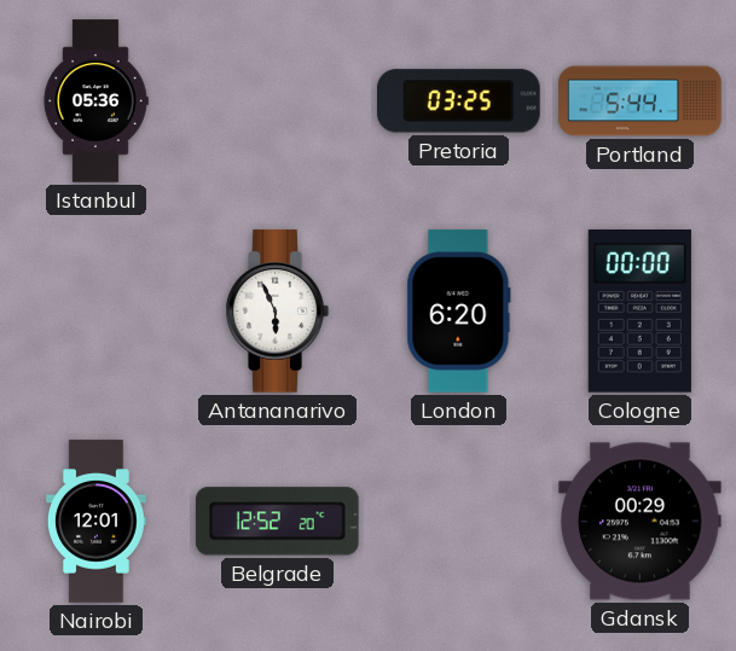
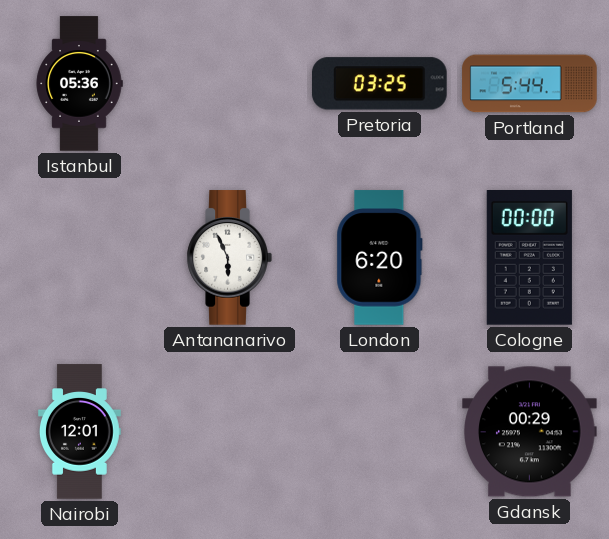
Belgrade: 12:52 -> none
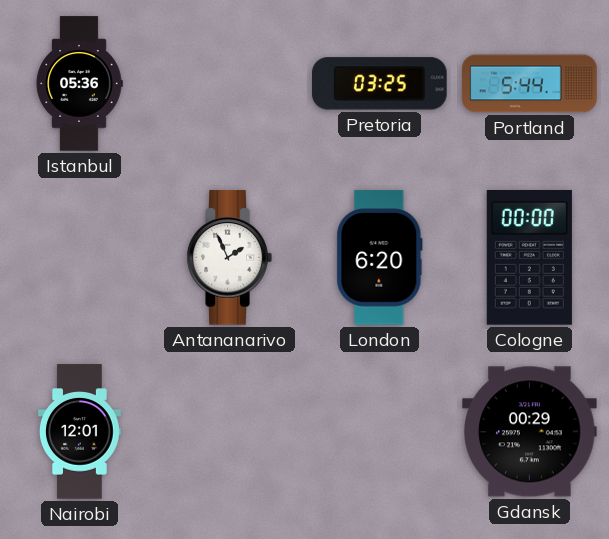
Antananarivo: 5:56 -> 1:56
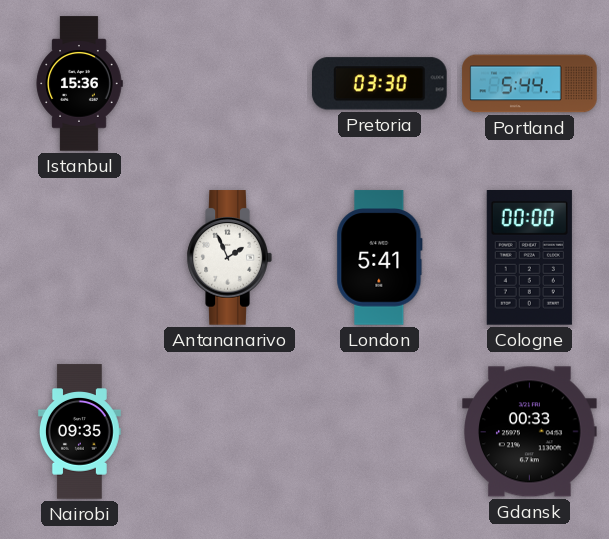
Istanbul: 05:36 -> 15:36
Pretoria: 03:25 -> 03:30
London: 6:20 -> 5:41
Nairobi: 12:01 -> 09:35
Gdansk: 00:29 -> 00:33
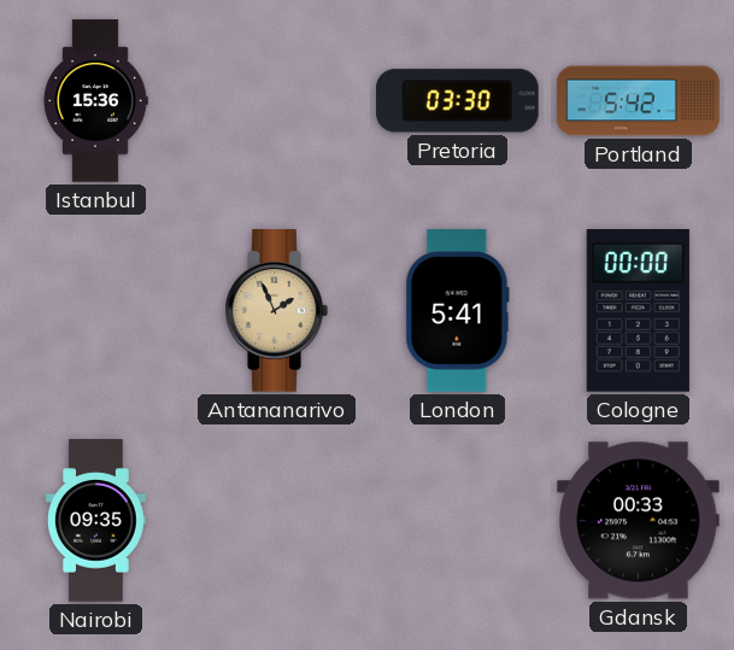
Portland: 5:44 -> 5:42
Antananarivo dial: white -> champagne
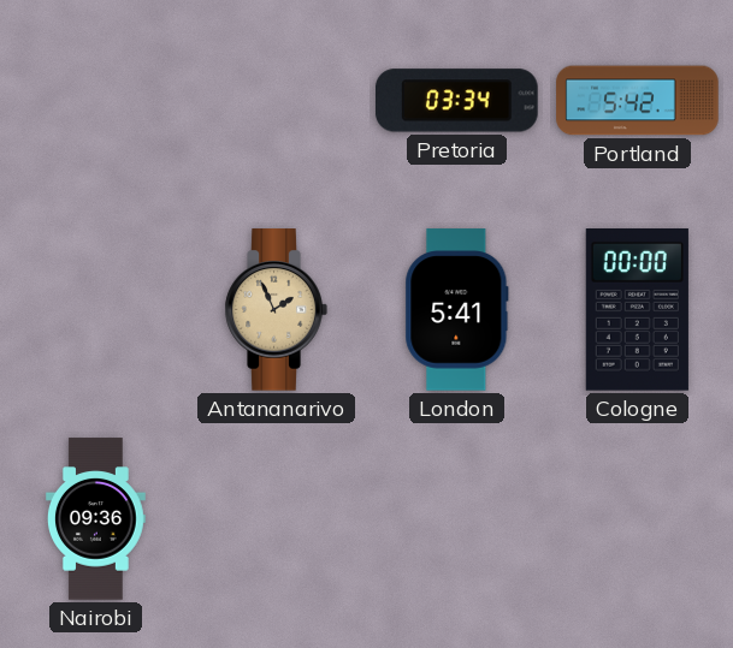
Istanbul: 15:36 -> none
Pretoria: 03:30 -> 03:34
Nairobi: 09:35 -> 09:36
Gdansk: 00:33 -> none
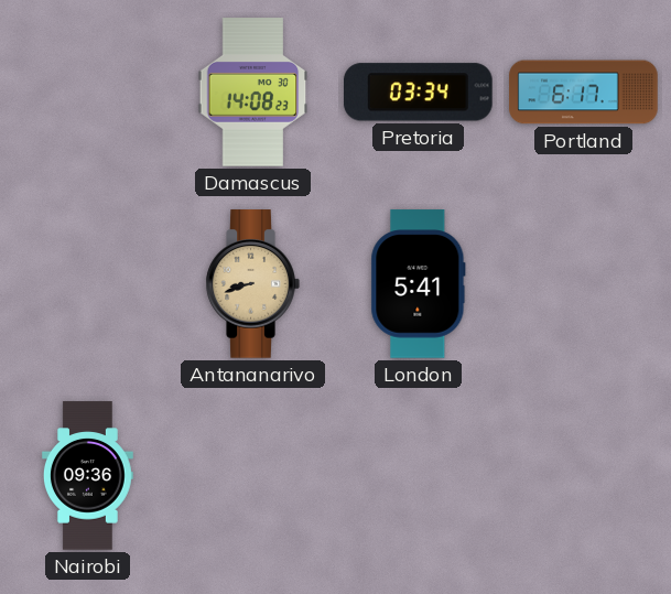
Damascus: none -> 14:08
Portland: 5:42 -> 6:17
Antananarivo: 1:56 -> 8:42
Cologne: 00:00 -> none
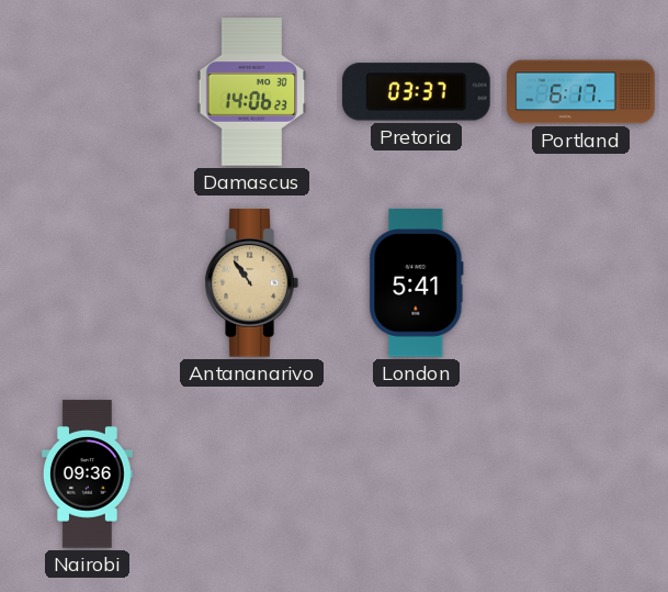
Damascus: 14:08 -> 14:06
Pretoria: 03:34 -> 03:37
Antananarivo: 8:42 -> 10:54
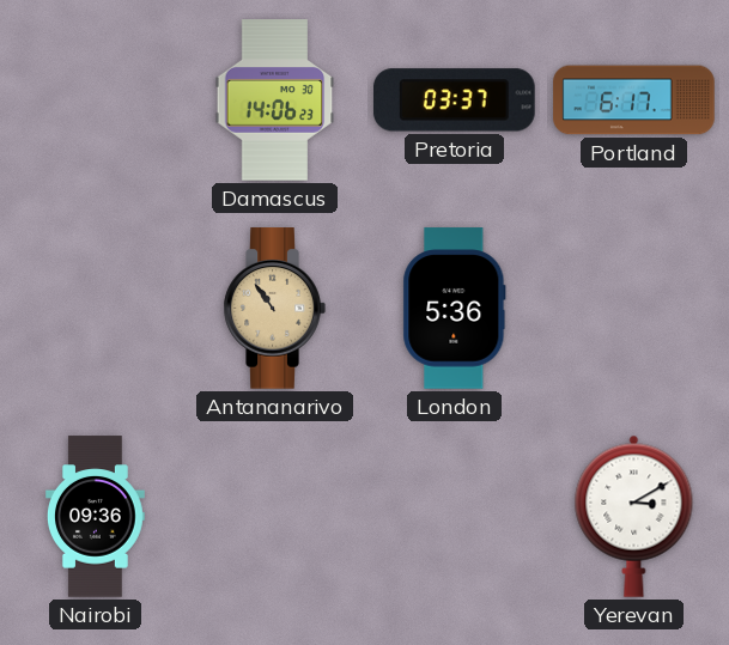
London: 5:41 -> 5:36
Yerevan: none -> 3:10
